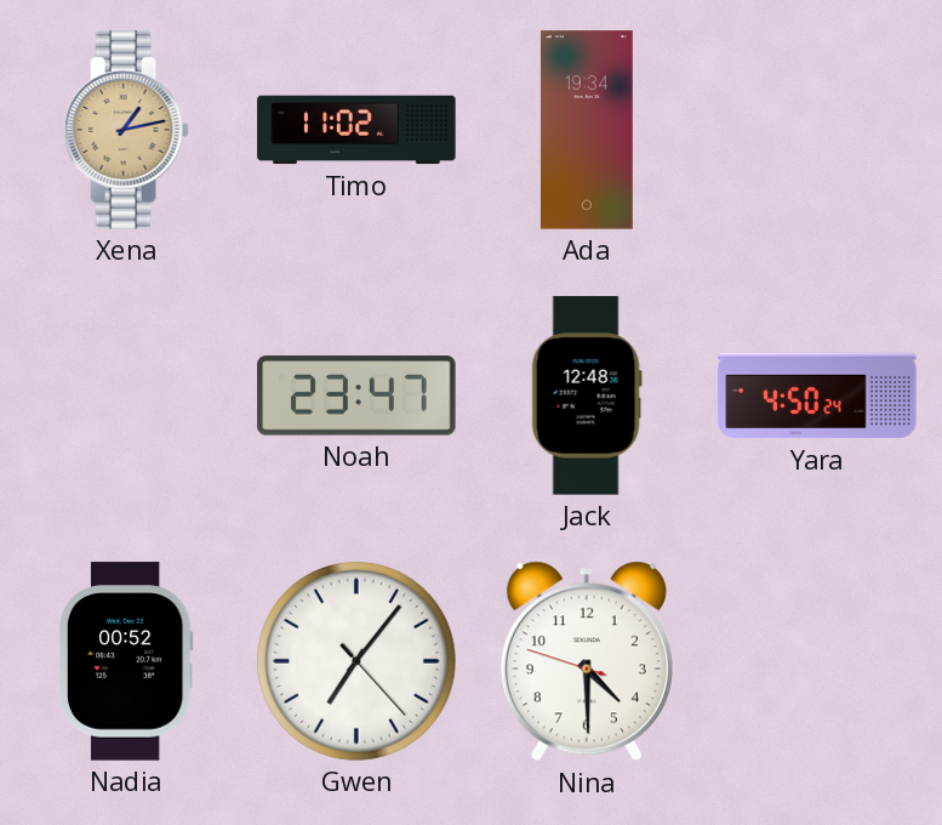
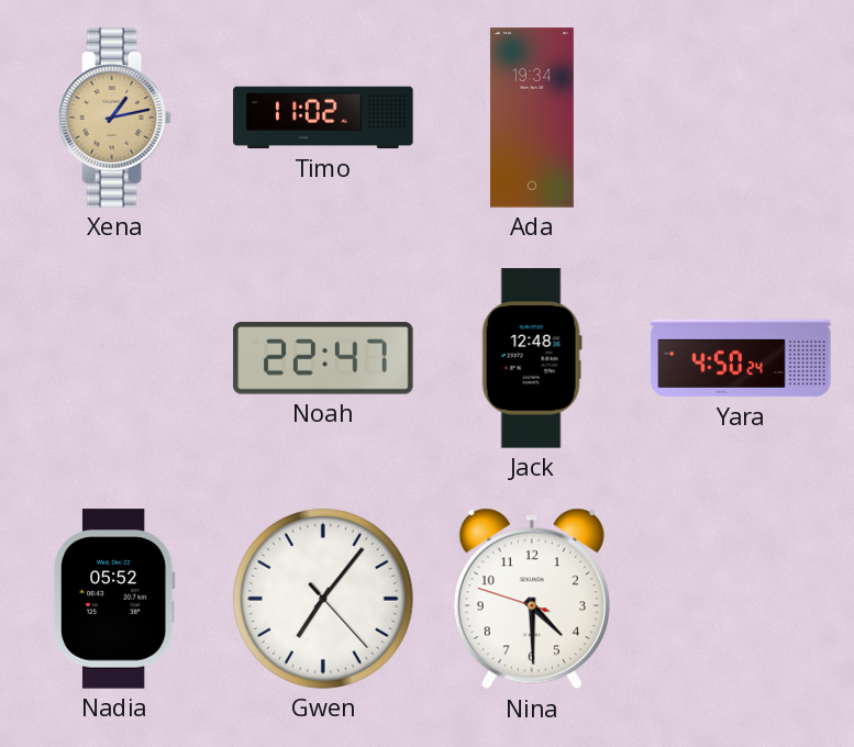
Noah: 23:47 -> 22:47
Nadia: 00:52 -> 05:52
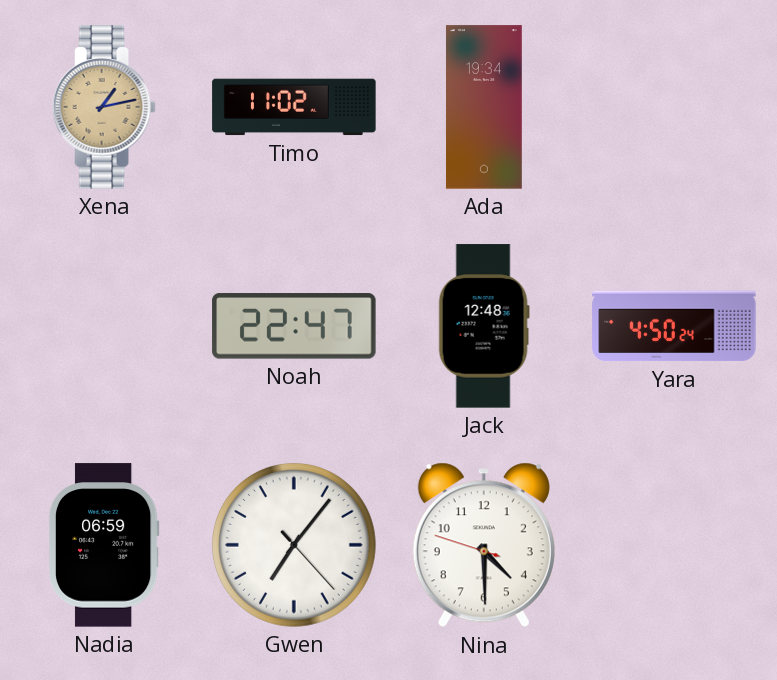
Nadia: 05:52 -> 06:59
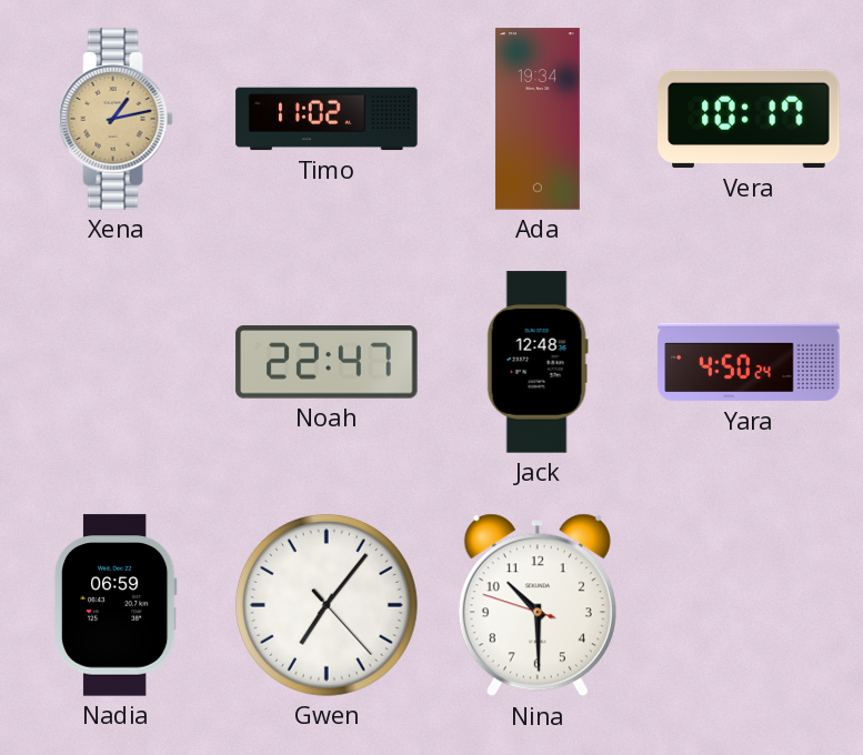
Vera: none -> 10:17
Nina: 4:29 -> 10:29
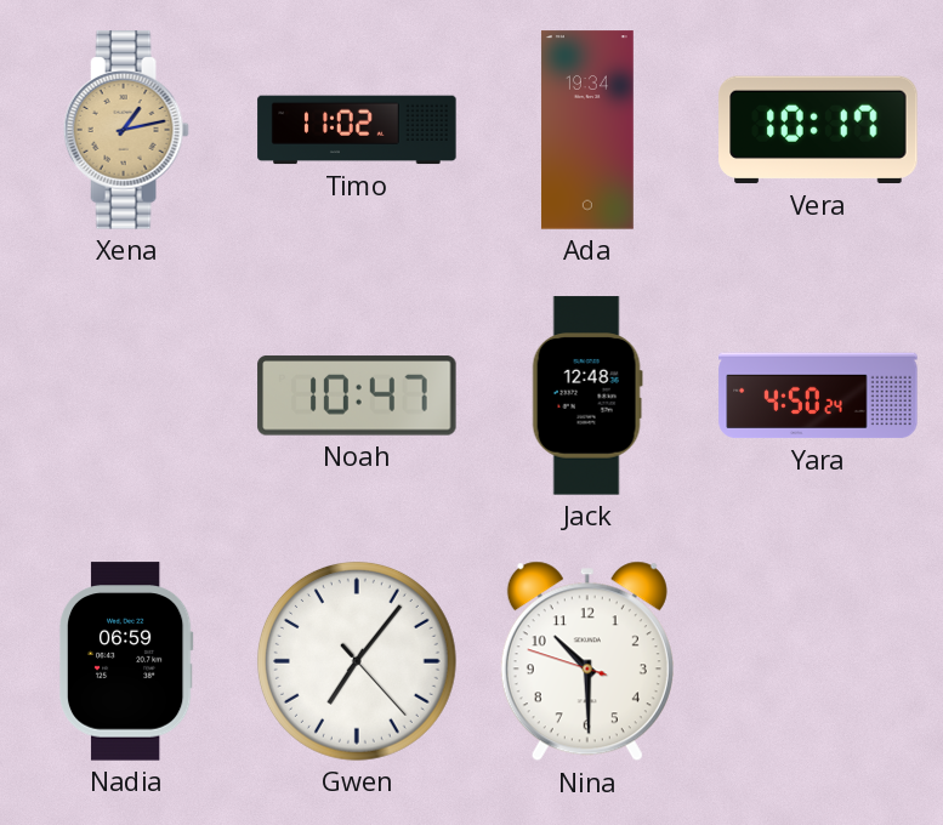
Noah: 22:47 -> 10:47
